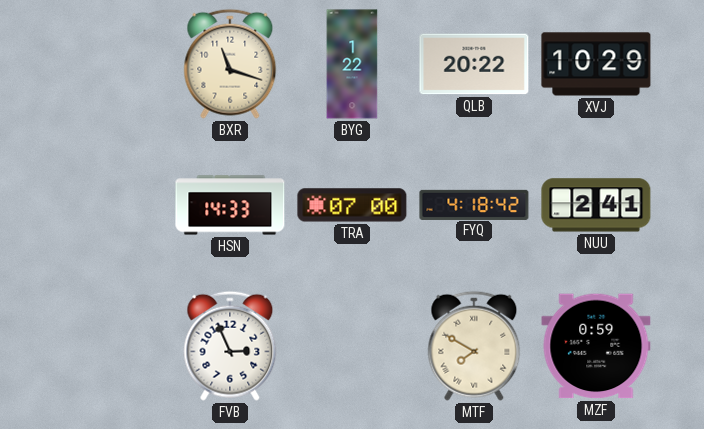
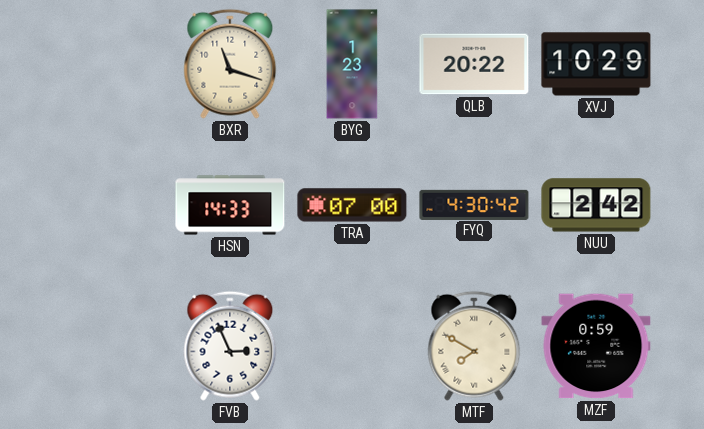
BYG: 1:22 -> 1:23
FYQ: 4:18 -> 4:30
NUU: 2:41 -> 2:42
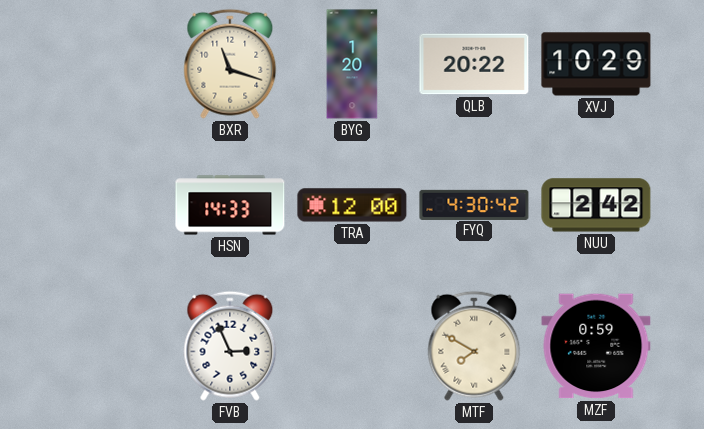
BYG: 1:23 -> 1:20
TRA: 07:00 -> 12:00
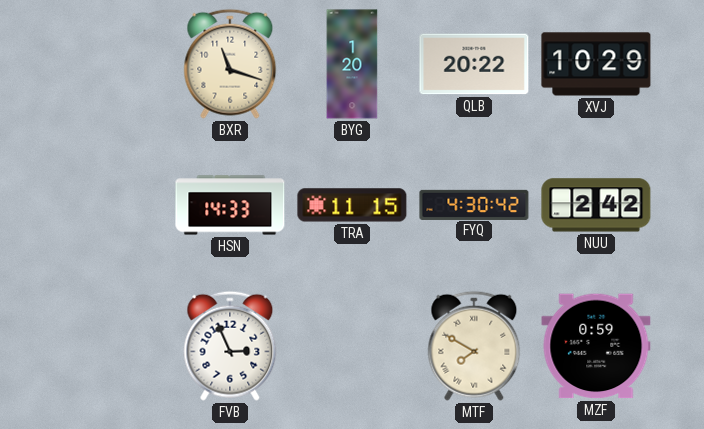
TRA: 12:00 -> 11:15
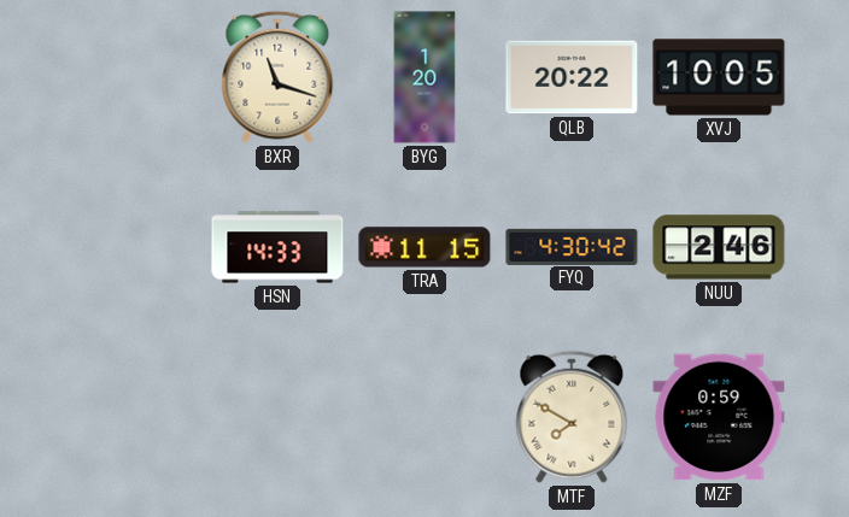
XVJ: 10:29 -> 10:05
NUU: 2:42 -> 2:46
FVB: 2:56 -> none
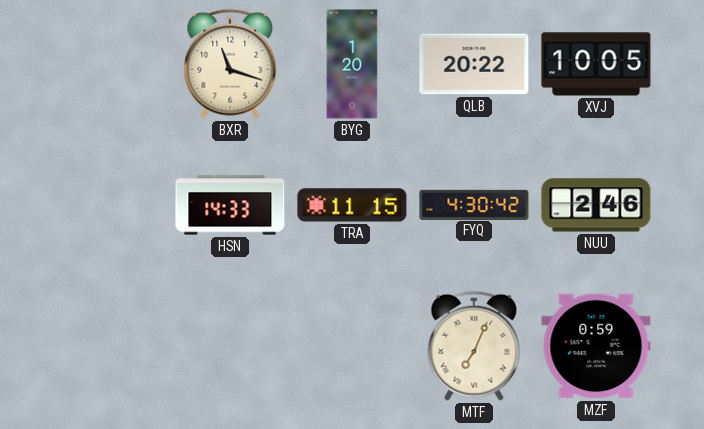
MTF: 7:50 -> 7:04
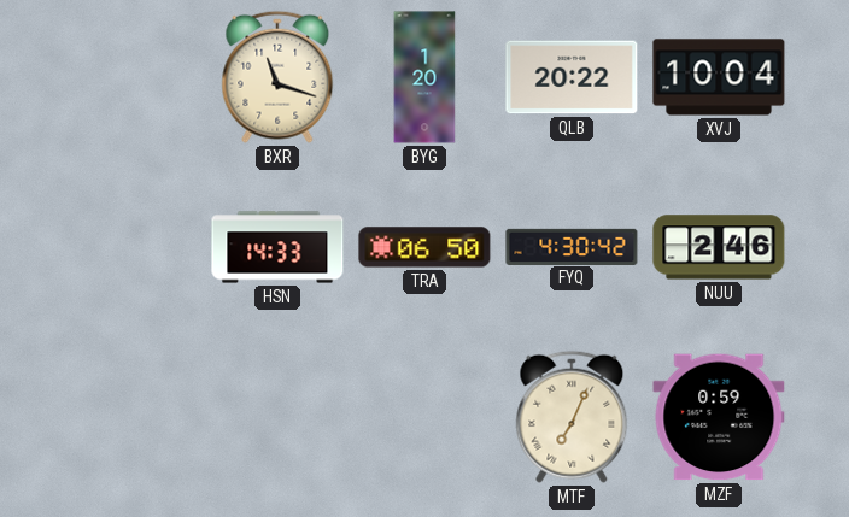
XVJ: 10:05 -> 10:04
TRA: 11:15 -> 06:50
